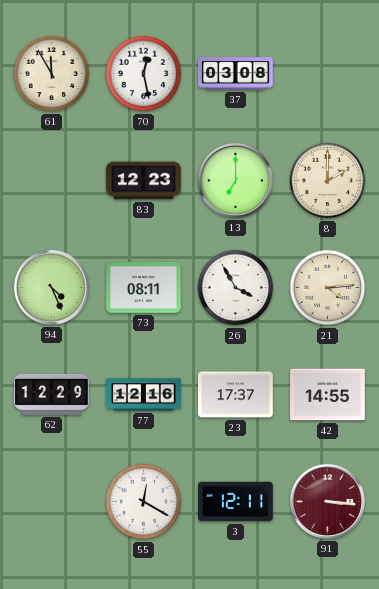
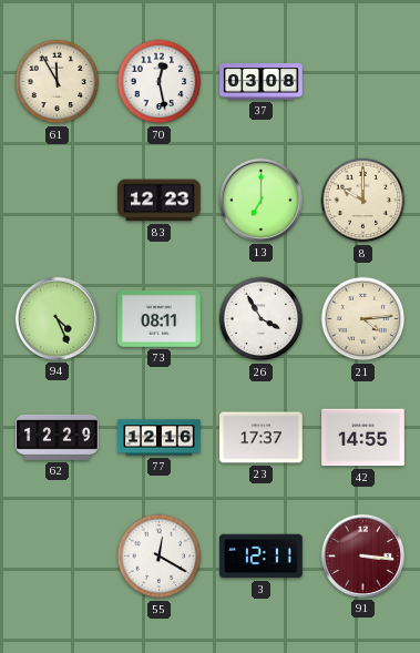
8: 2:00 -> 10:00
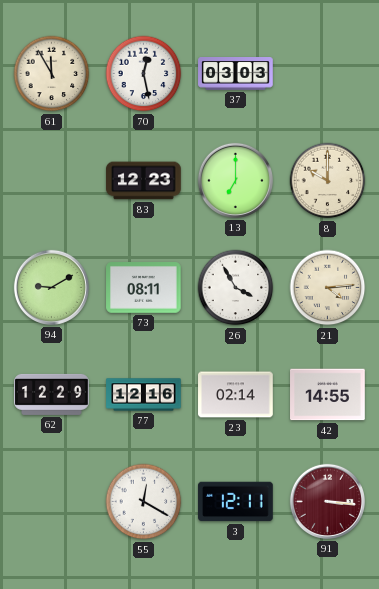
37: 03:08 -> 03:03
94: 4:26 -> 9:10
23: 17:37 -> 02:14
